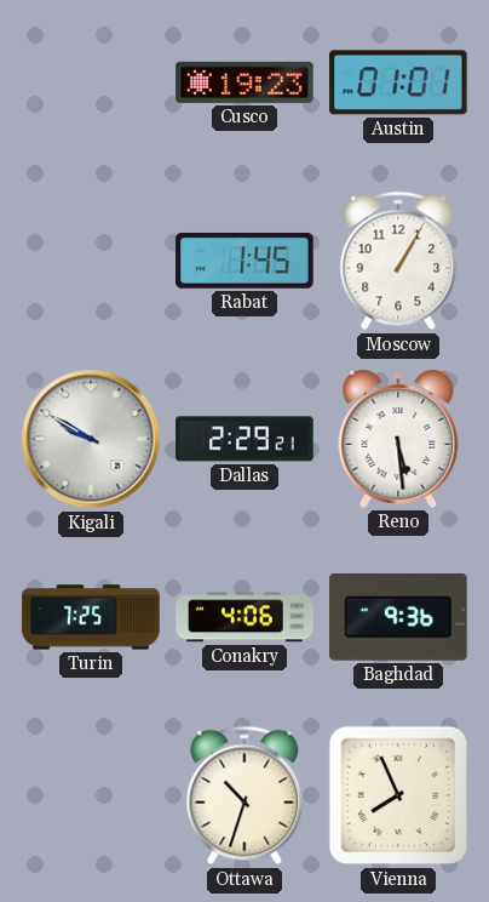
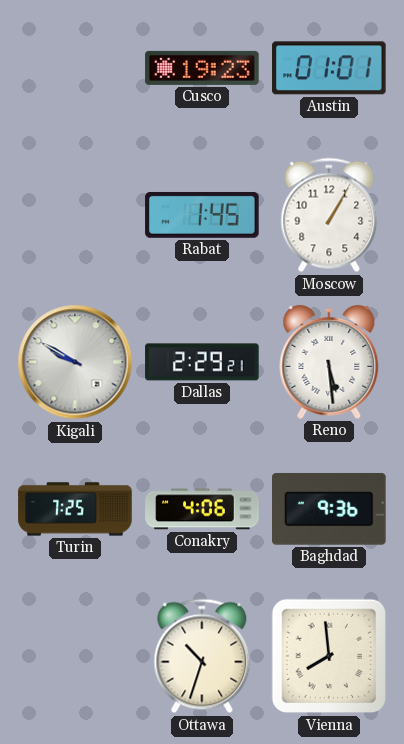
Vienna: 7:56 -> 7:59
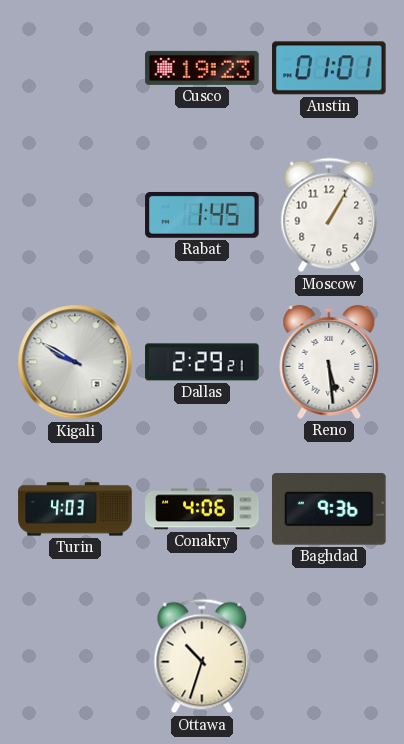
Turin: 7:25 -> 4:03
Vienna: 7:59 -> none
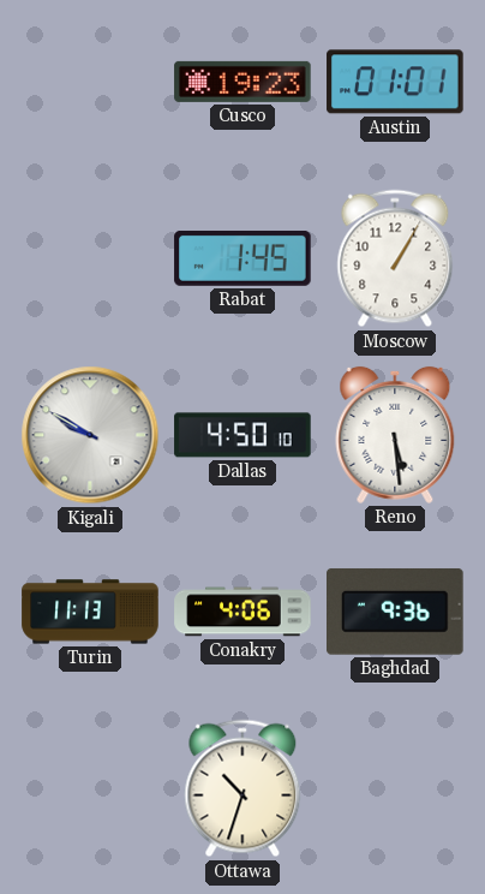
Dallas: 2:29 -> 4:50
Turin: 4:03 -> 11:13
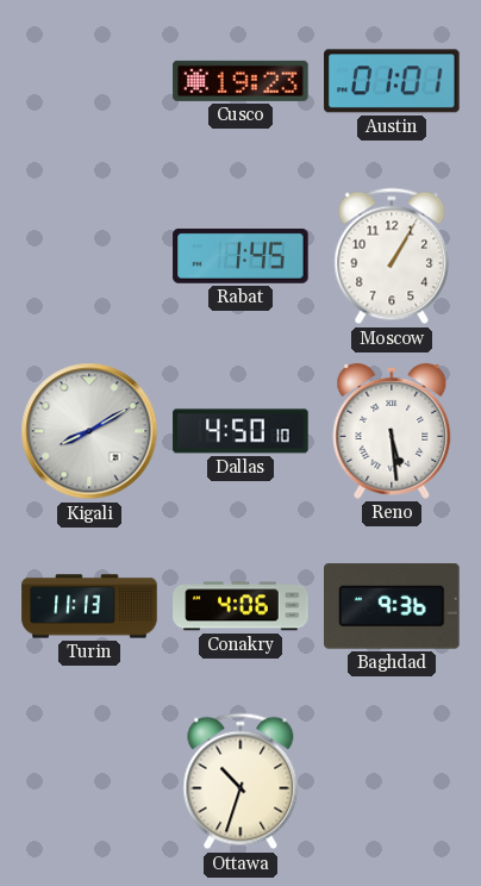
Kigali: 9:50 -> 8:10
